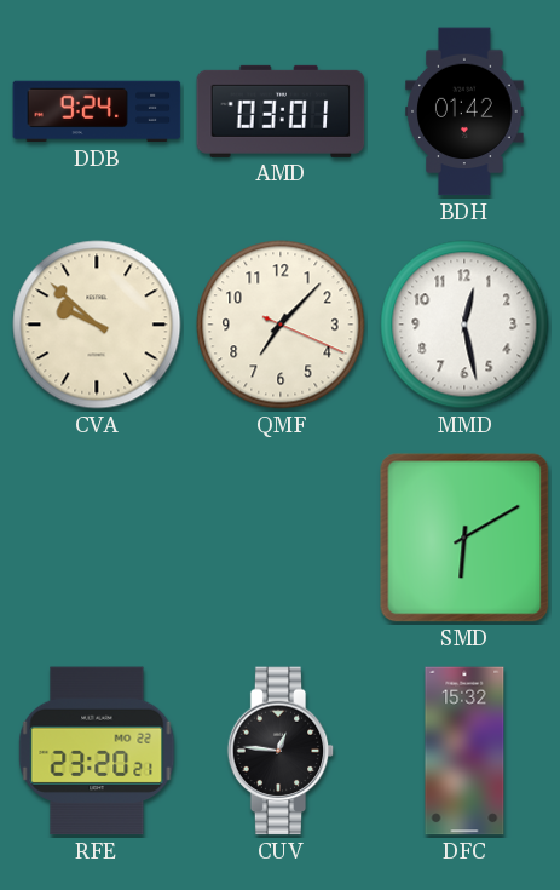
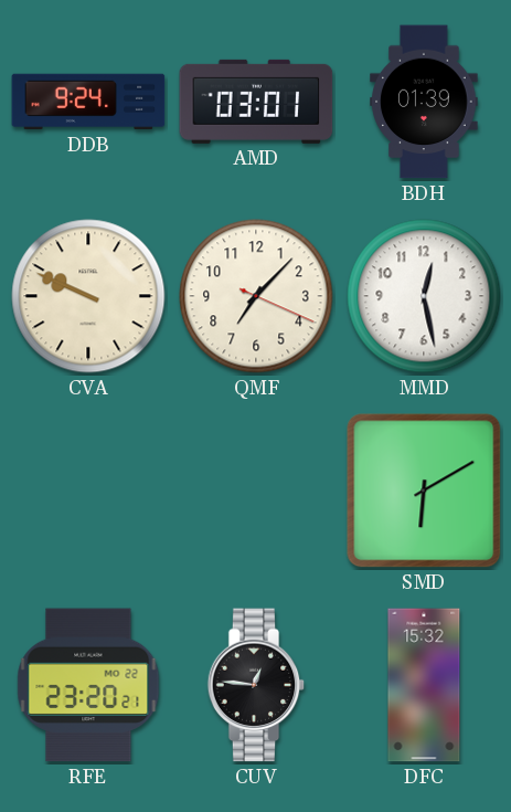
BDH: 01:42 -> 01:39
CVA: 9:52 -> 9:49
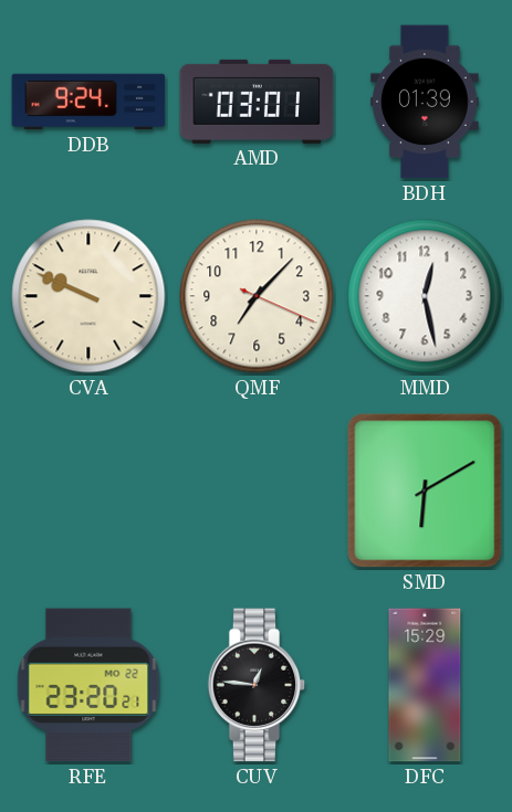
DFC: 15:32 -> 15:29
